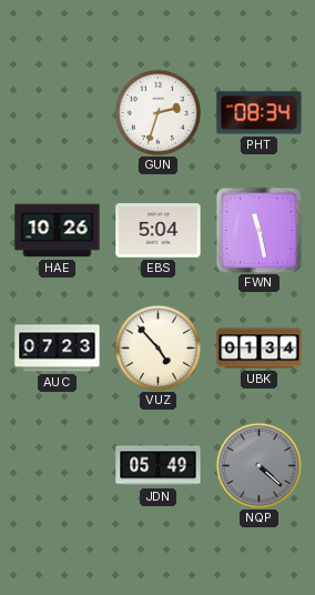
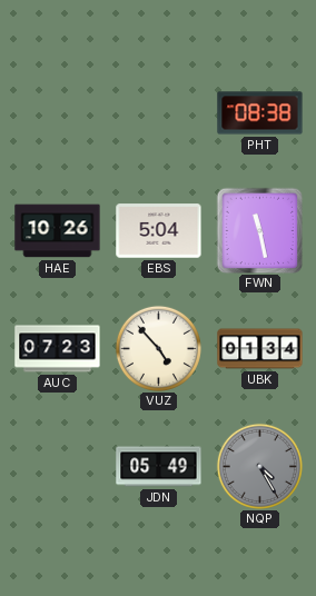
GUN: 2:33 -> none
PHT: 08:34 -> 08:38
NQP: 4:22 -> 4:25
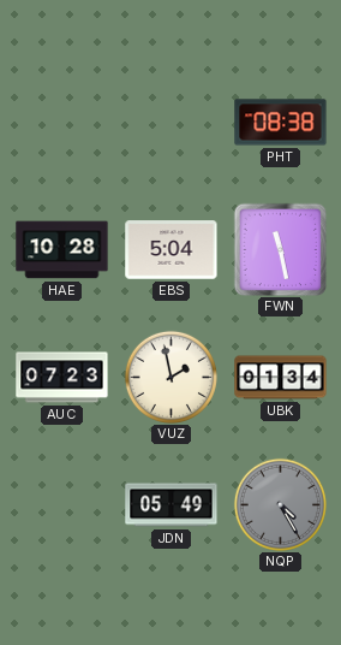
HAE: 10:26 -> 10:28
VUZ: 4:53 -> 1:58
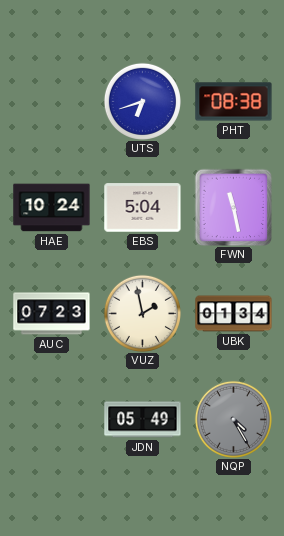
UTS: none -> 6:42
HAE: 10:28 -> 10:24
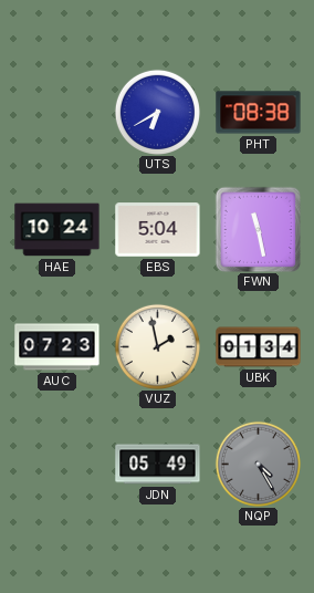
UTS: 6:42 -> 6:40
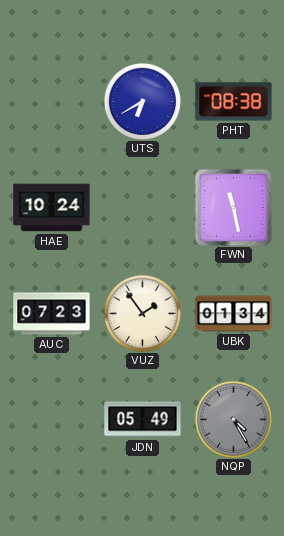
EBS: 5:04 -> none
VUZ: 1:58 -> 1:54
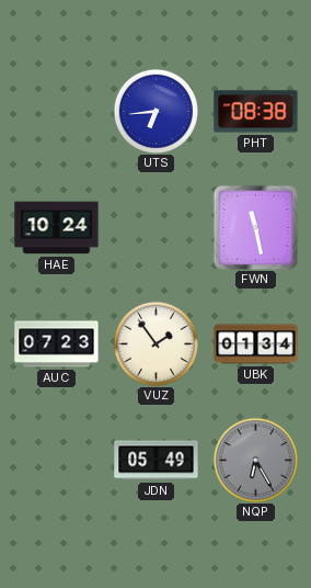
UTS: 6:40 -> 6:44
NQP: 4:25 -> 6:25
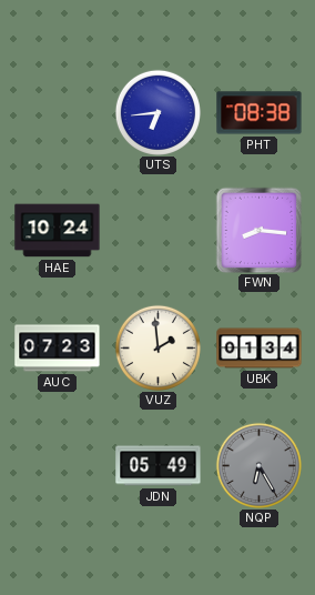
FWN: 11:28 -> 8:16
VUZ: 1:54 -> 1:59
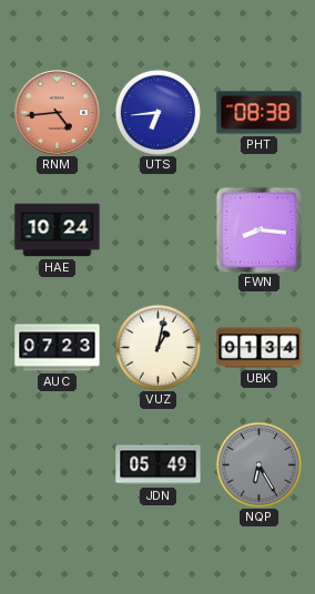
RNM: none -> 4:44
VUZ: 1:59 -> 1:02
